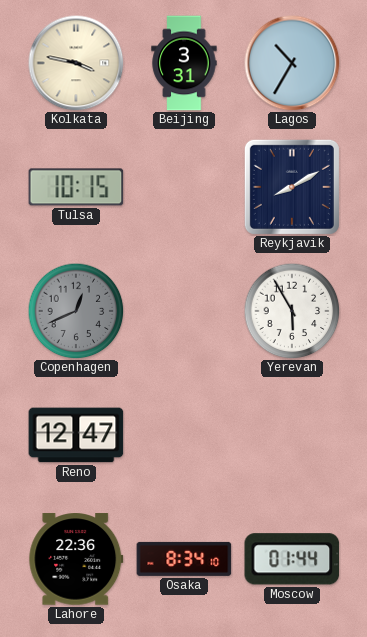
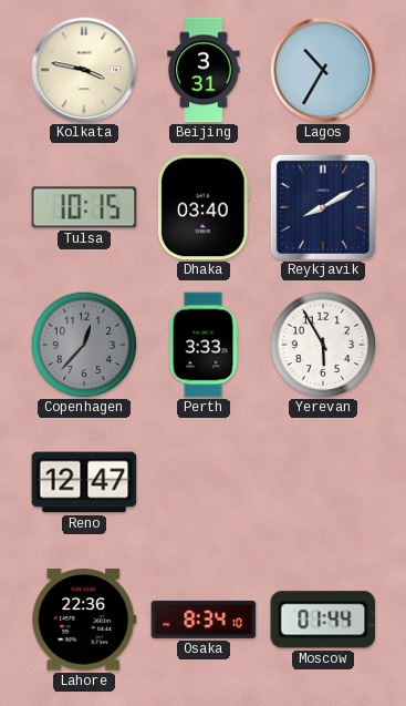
Dhaka: none -> 03:40
Copenhagen: 12:41 -> 12:37
Perth: none -> 3:33
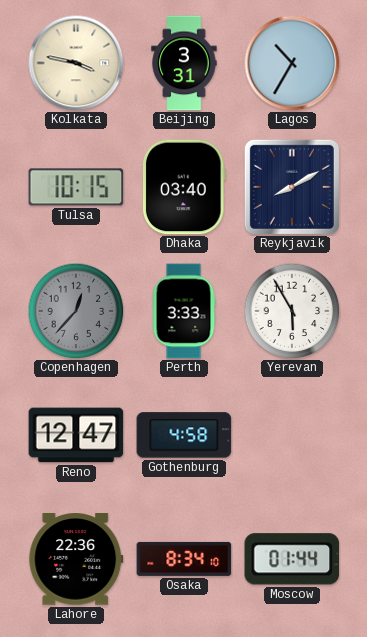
Gothenburg: none -> 4:58
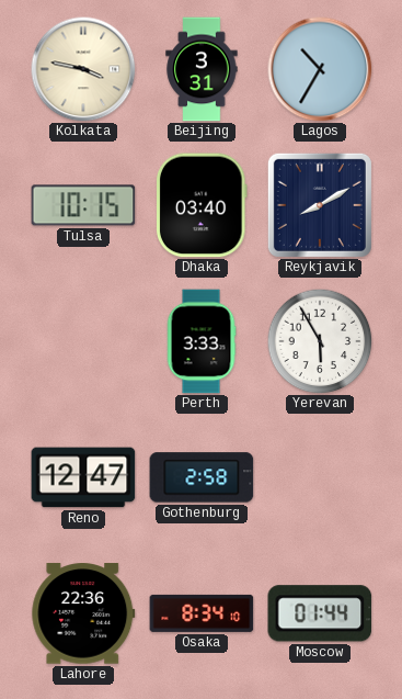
Copenhagen: 12:37 -> none
Gothenburg: 4:58 -> 2:58
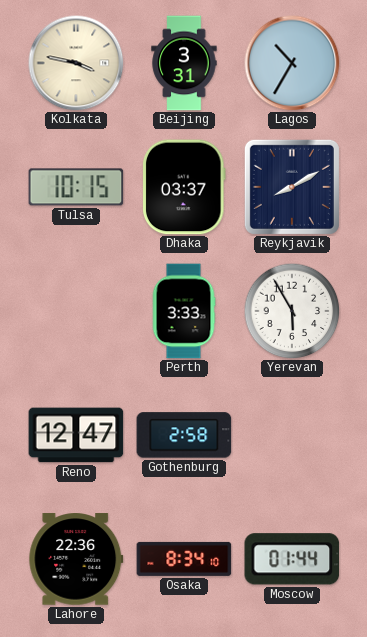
Dhaka: 03:40 -> 03:37
